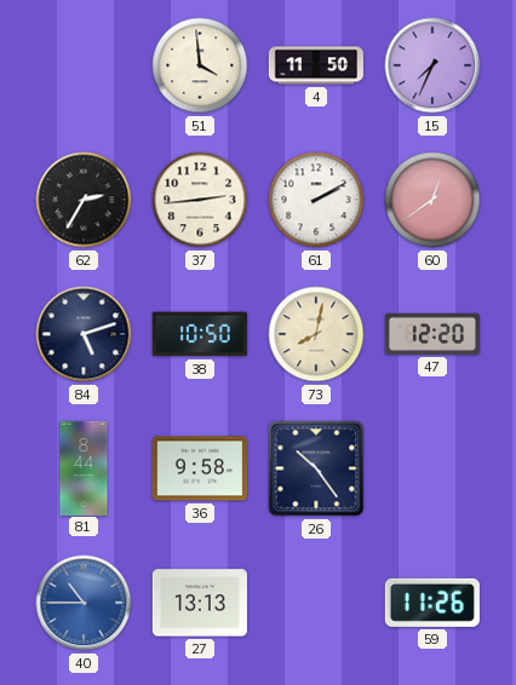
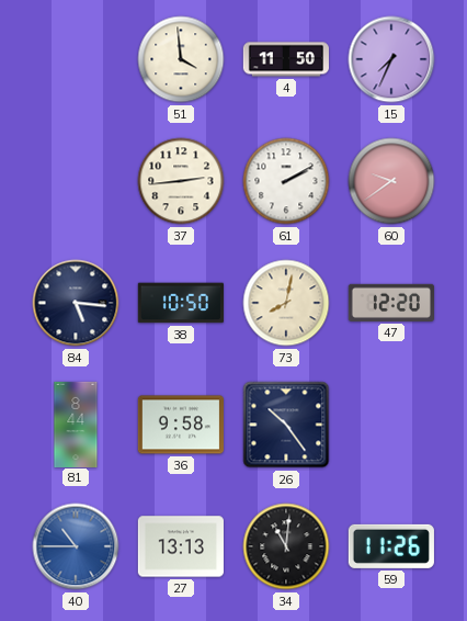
62: 2:35 -> none
60: 12:39 -> 9:39
84: 5:12 -> 5:16
34: none -> 11:01
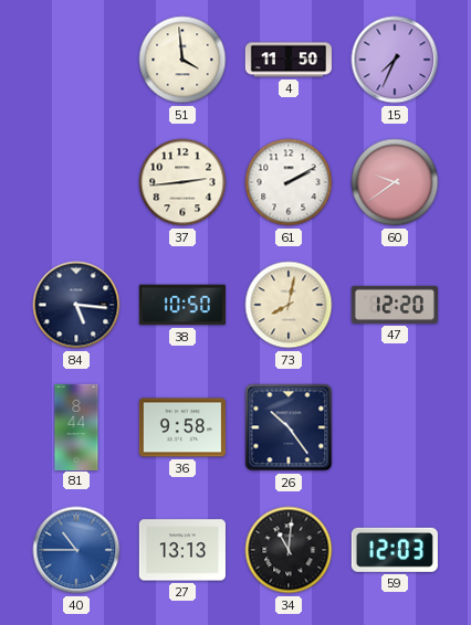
59: 11:26 -> 12:03
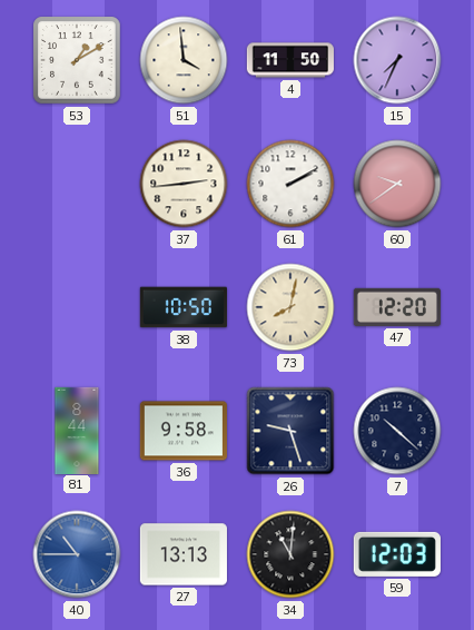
53: none -> 1:10
84: 5:16 -> none
26: 10:24 -> 9:27
7: none -> 10:22
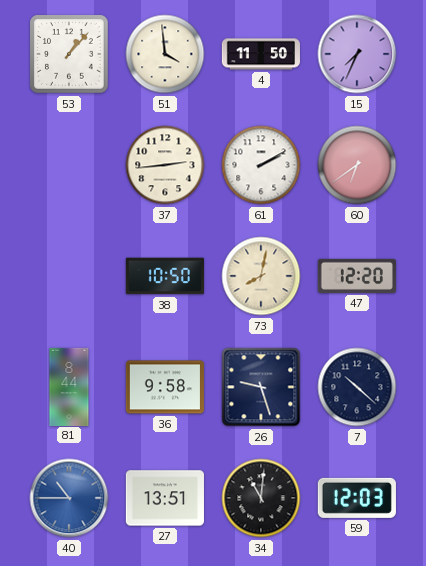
53: 1:10 -> 1:07
60: 9:39 -> 6:39
27: 13:13 -> 13:51
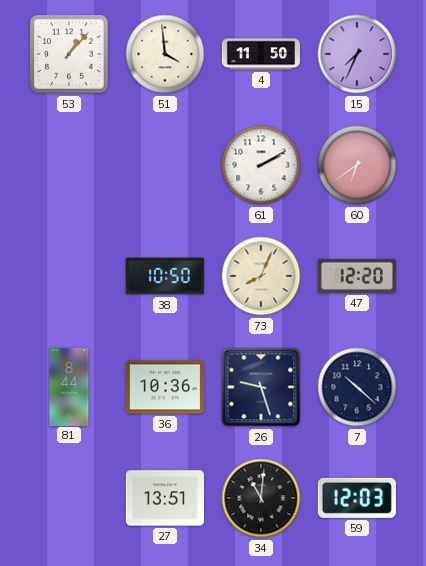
37: 2:44 -> none
73: 8:02 -> 8:04
36: 9:58 -> 10:36
40: 10:45 -> none
